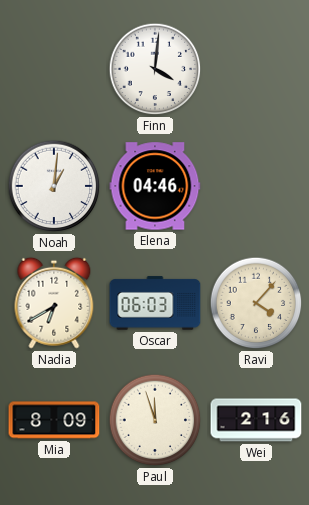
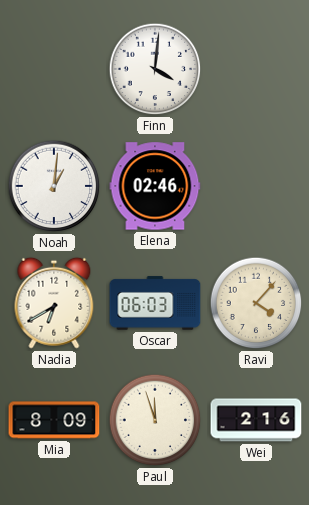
Elena: 04:46 -> 02:46
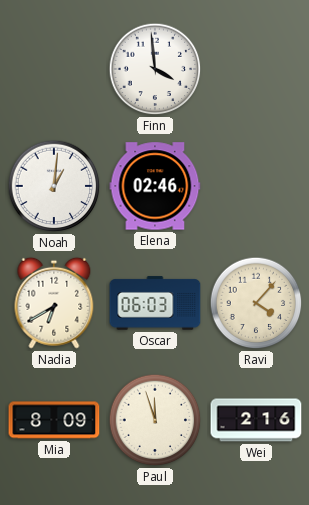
Finn: 4:01 -> 3:59
